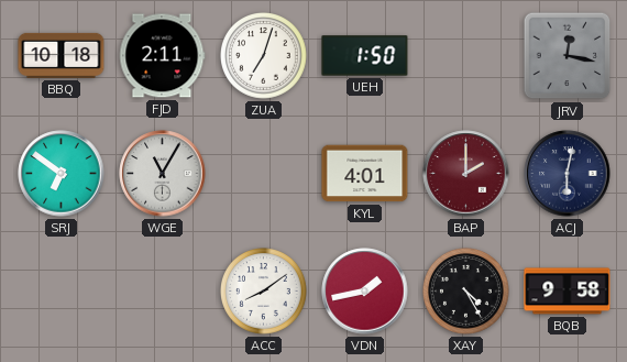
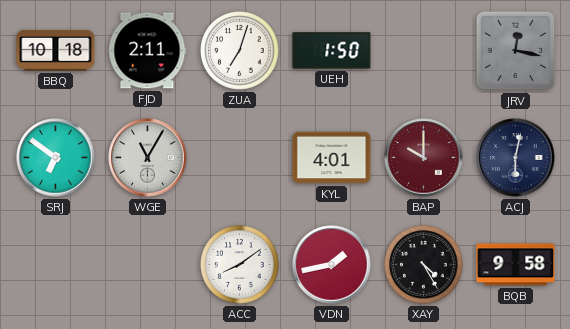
BAP: 2:00 -> 10:00
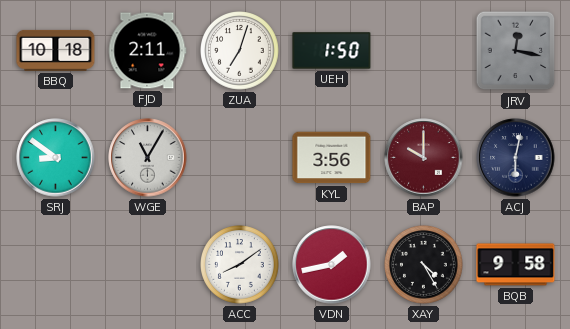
SRJ: 6:51 -> 8:51
KYL: 4:01 -> 3:56
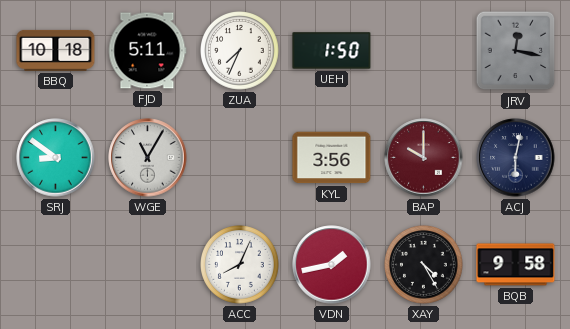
FJD: 2:11 -> 5:11
ZUA: 7:03 -> 7:34
ACC: 8:09 -> 8:04
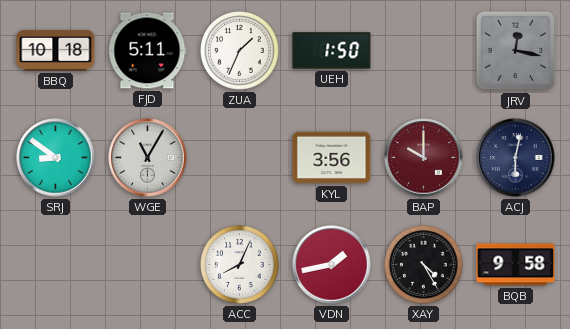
ZUA: 7:34 -> 1:34
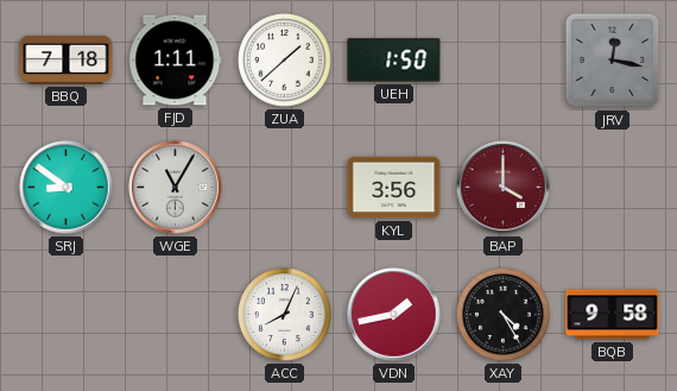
BBQ: 10:18 -> 7:18
FJD: 5:11 -> 1:11
ZUA: 1:34 -> 1:38
BAP: 10:00 -> 4:00
ACJ: 6:02 -> none
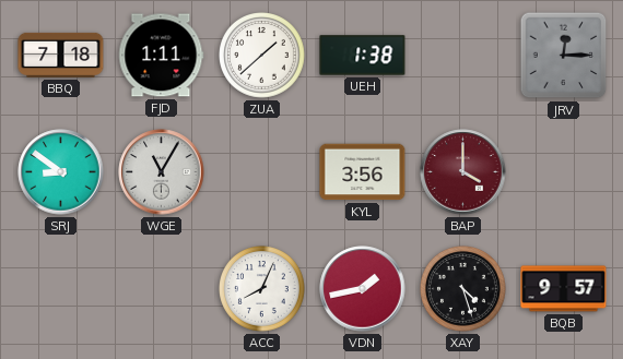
UEH: 1:50 -> 1:38
JRV: 12:17 -> 12:15
XAY: 4:25 -> 4:27
BQB: 9:58 -> 9:57
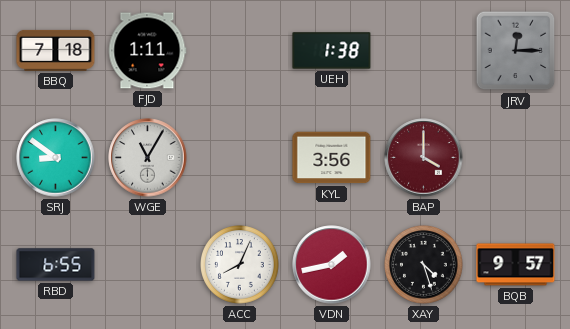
ZUA: 1:38 -> none
RBD: none -> 6:55
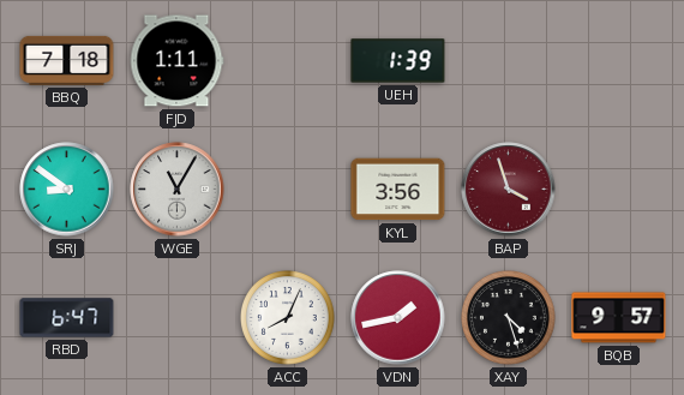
UEH: 1:38 -> 1:39
JRV: 12:15 -> none
BAP: 4:00 -> 3:57
RBD: 6:55 -> 6:47
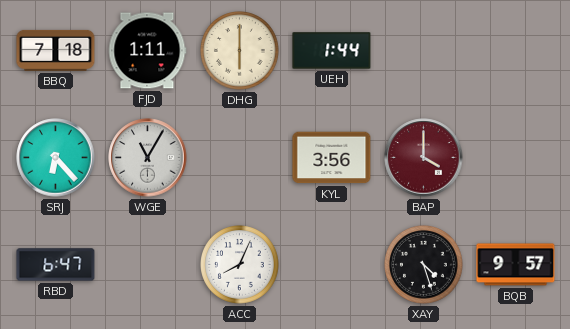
DHG: none -> 6:00
UEH: 1:39 -> 1:44
SRJ: 8:51 -> 6:23
BAP: 3:57 -> 4:00
VDN: 1:43 -> none
